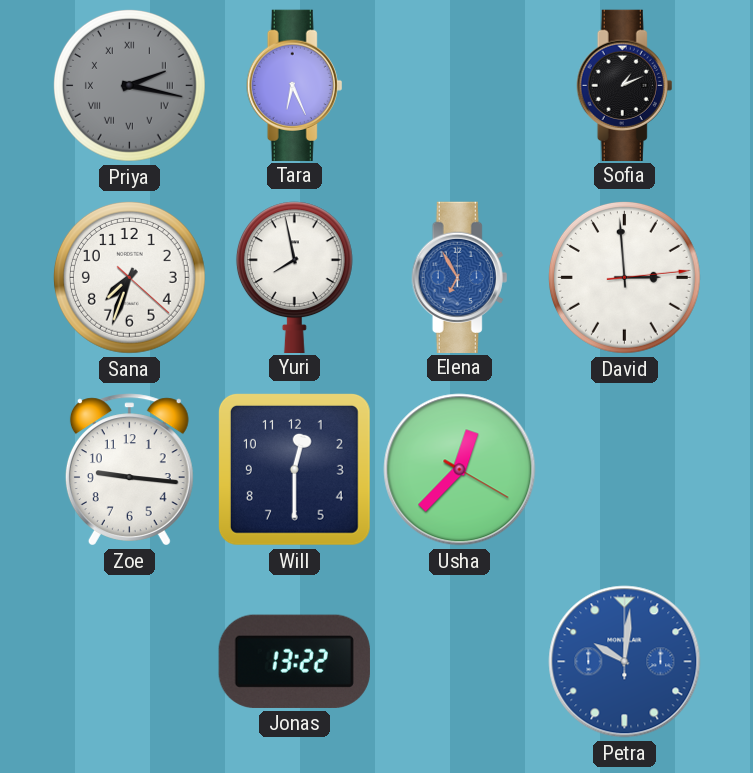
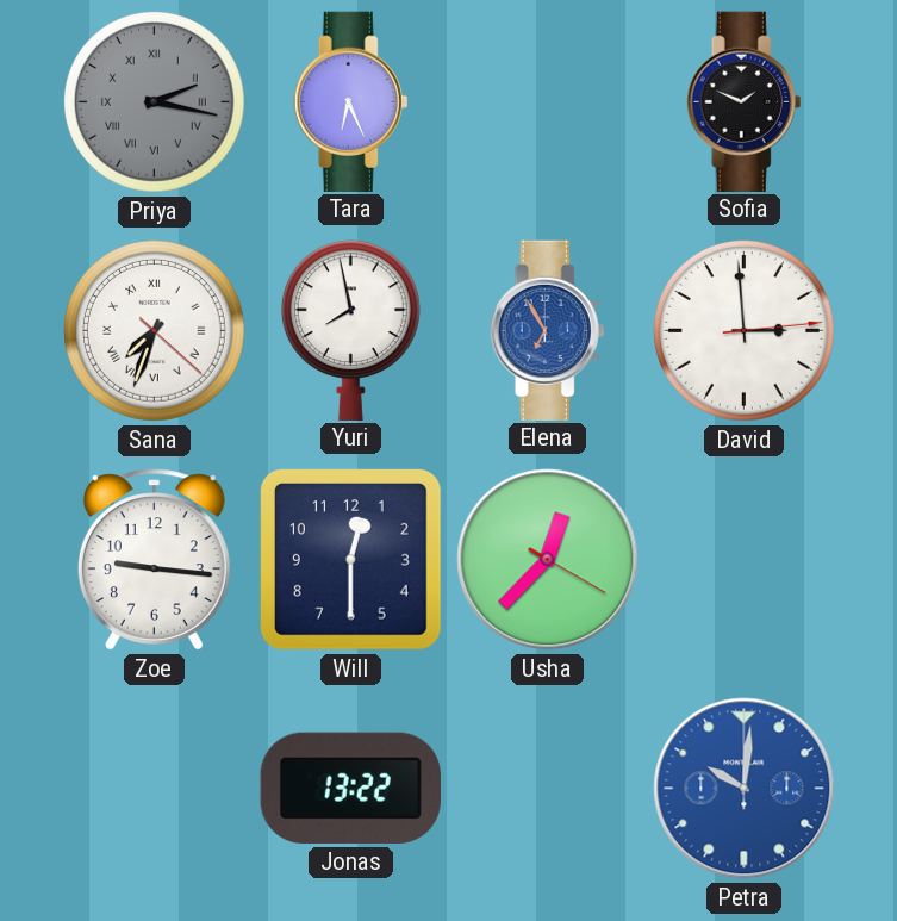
Sofia: 1:11 -> 1:49
Sana numerals: Arabic -> Roman
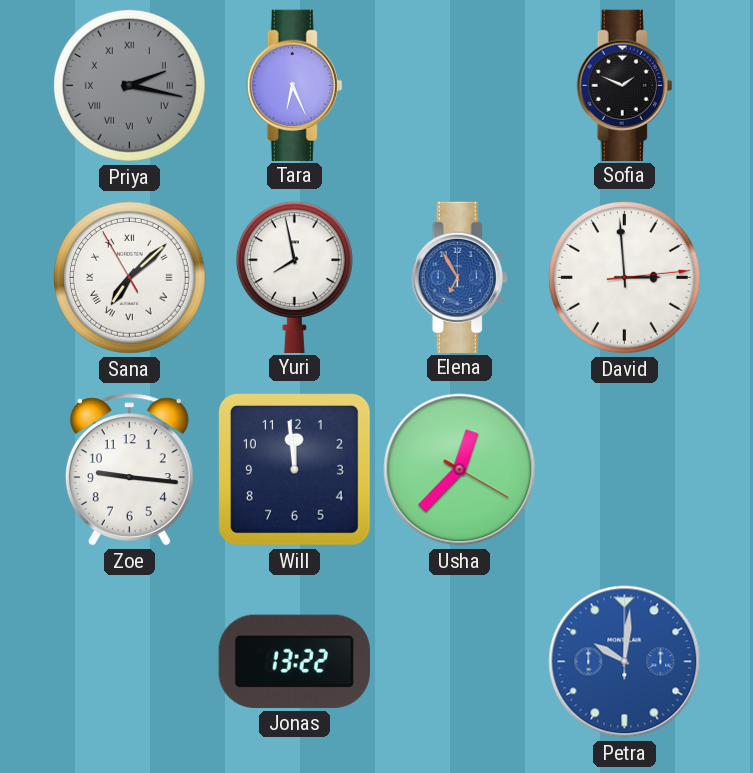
Sana: 7:33 -> 7:07
Will: 12:30 -> 11:59
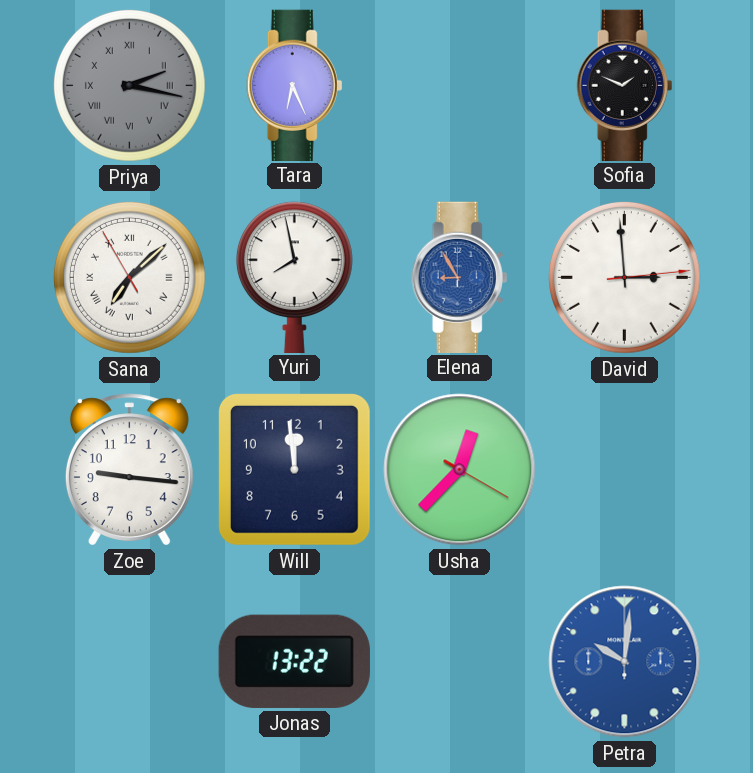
Elena: 6:55 -> 8:55
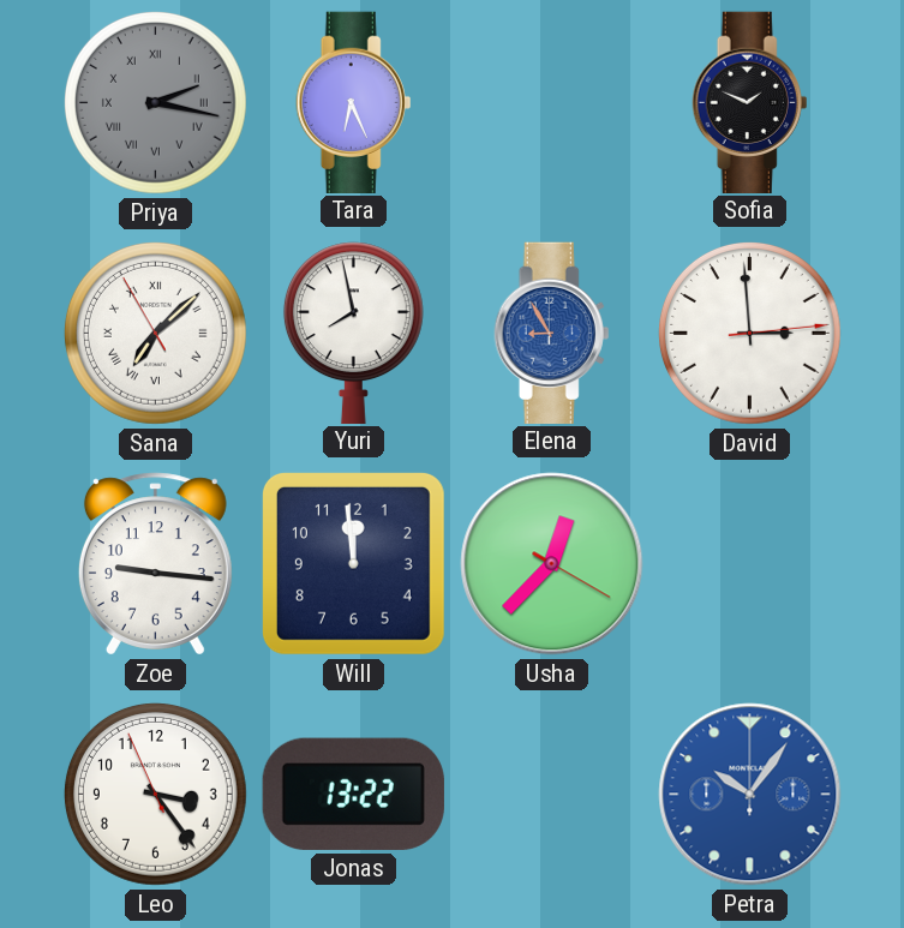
Leo: none -> 3:23
Petra: 10:01 -> 10:06
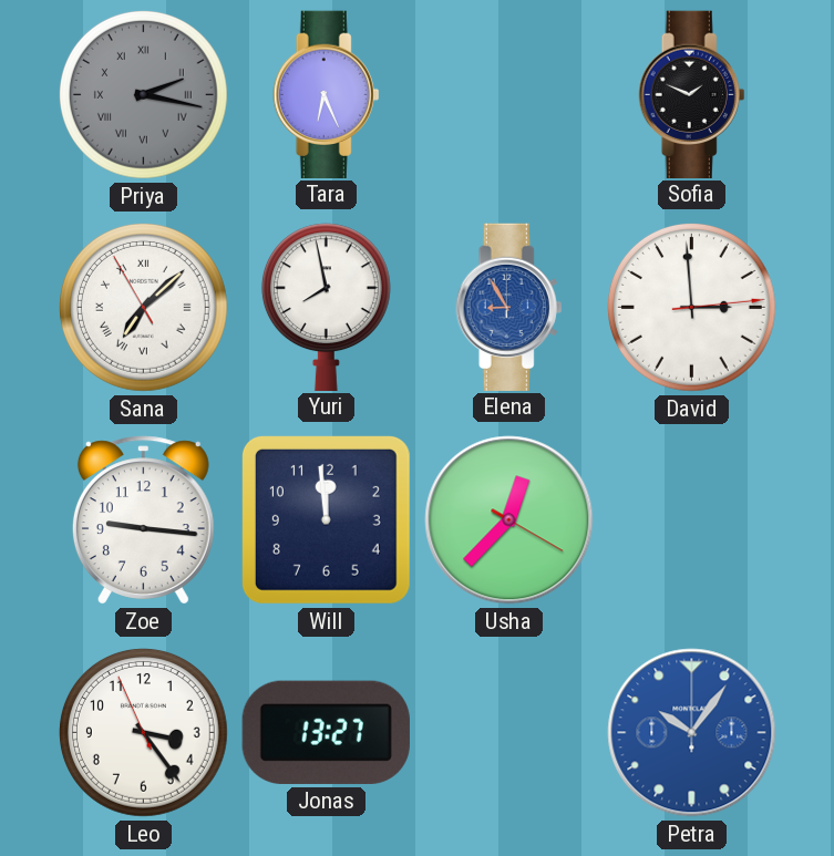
Jonas: 13:22 -> 13:27
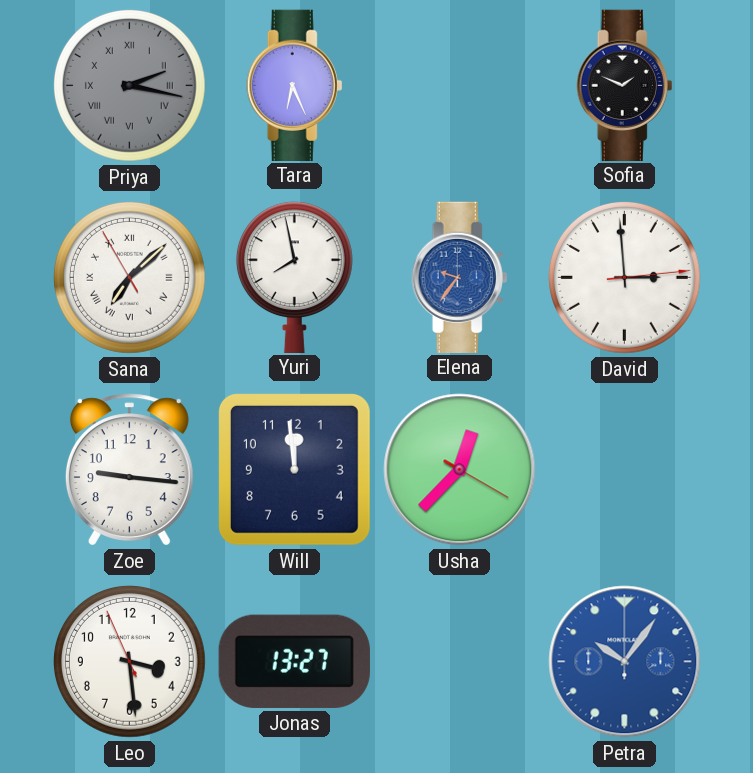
Elena: 8:55 -> 9:36
Leo: 3:23 -> 3:28
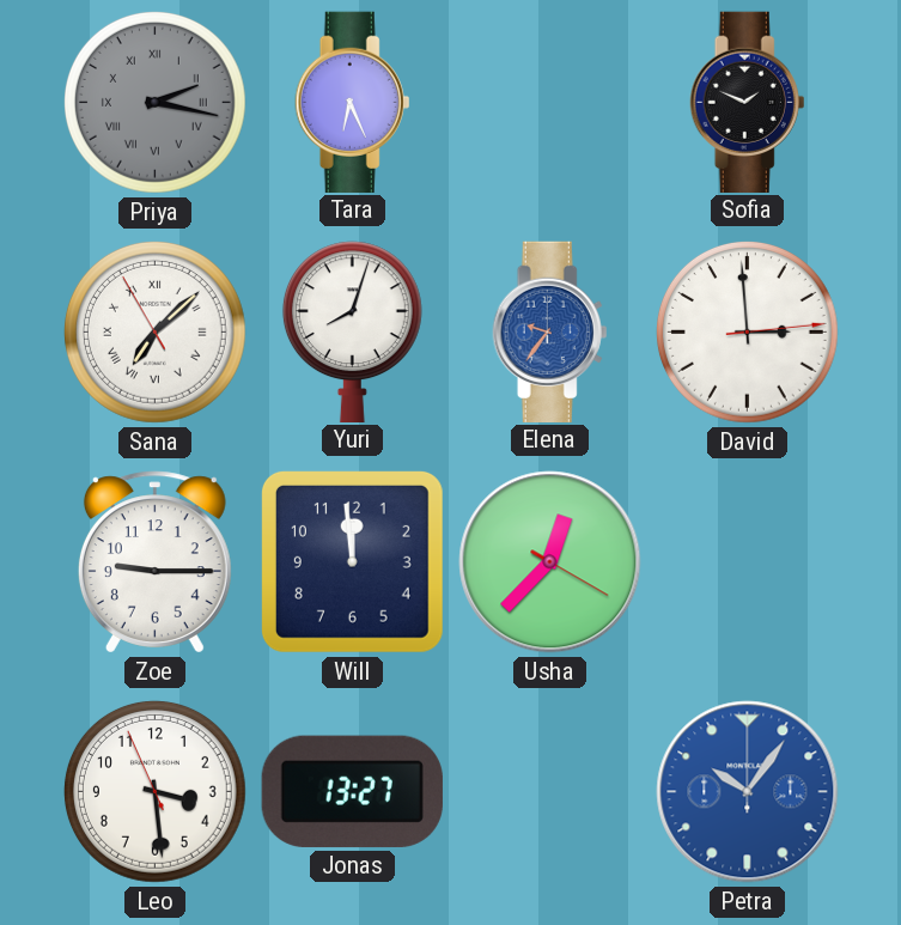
Yuri: 7:58 -> 8:03
Zoe: 9:16 -> 9:15
